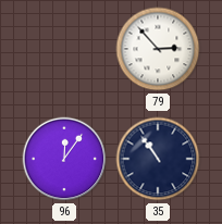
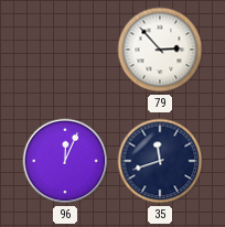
96: 12:06 -> 12:04
35: 10:54 -> 11:42
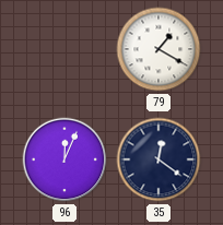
79: 2:53 -> 1:20
35: 11:42 -> 12:21
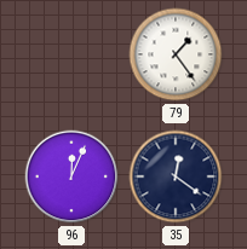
79: 1:20 -> 1:24
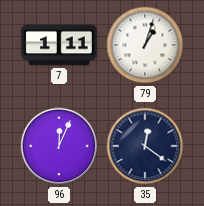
7: none -> 1:11
79: 1:24 -> 1:03
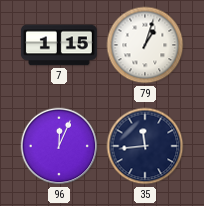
7: 1:11 -> 1:15
35: 12:21 -> 11:44
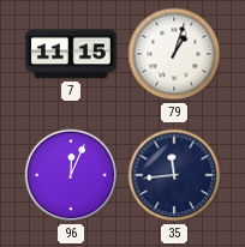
7: 1:15 -> 11:15
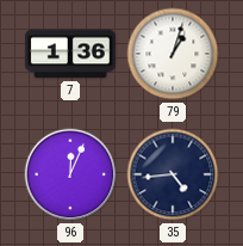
7: 11:15 -> 1:36
35: 11:44 -> 4:44
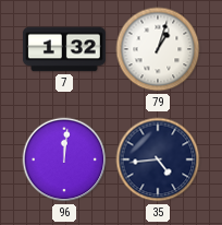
7: 1:36 -> 1:32
96: 12:04 -> 12:01
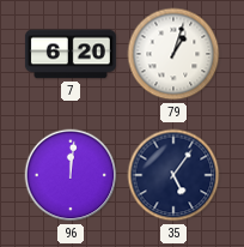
7: 1:32 -> 6:20
35: 4:44 -> 5:06
